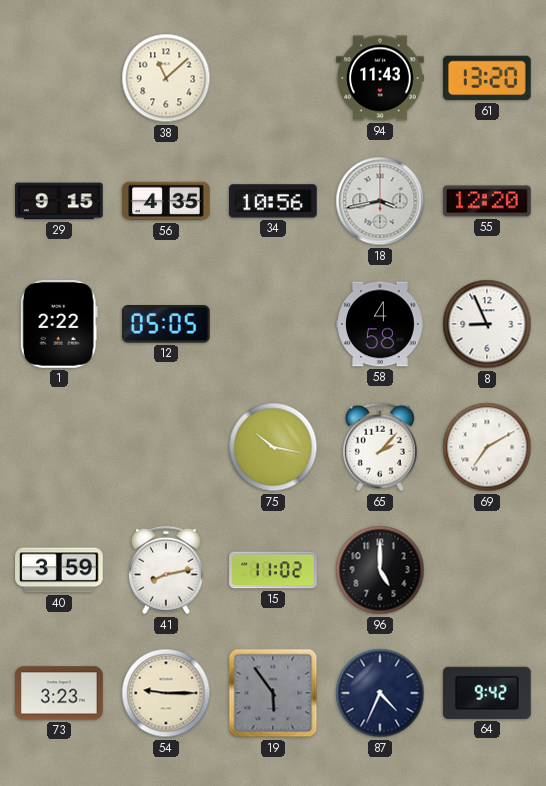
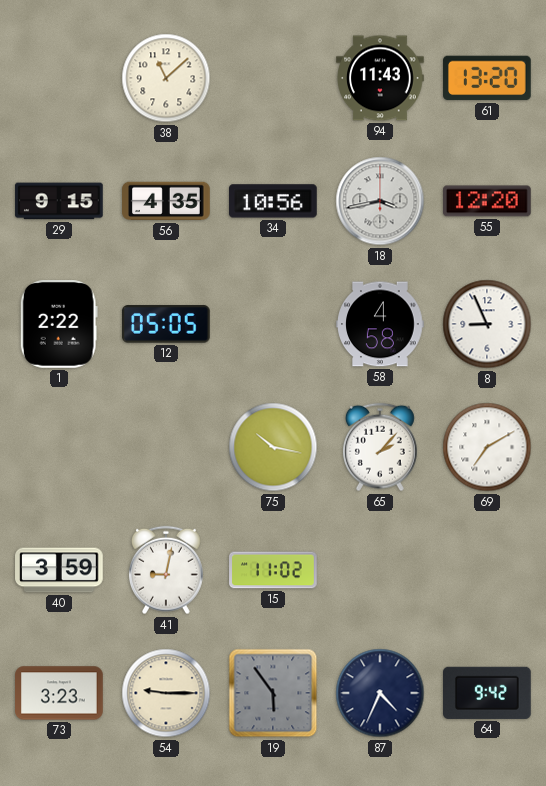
41: 8:13 -> 9:02
96: 5:00 -> none
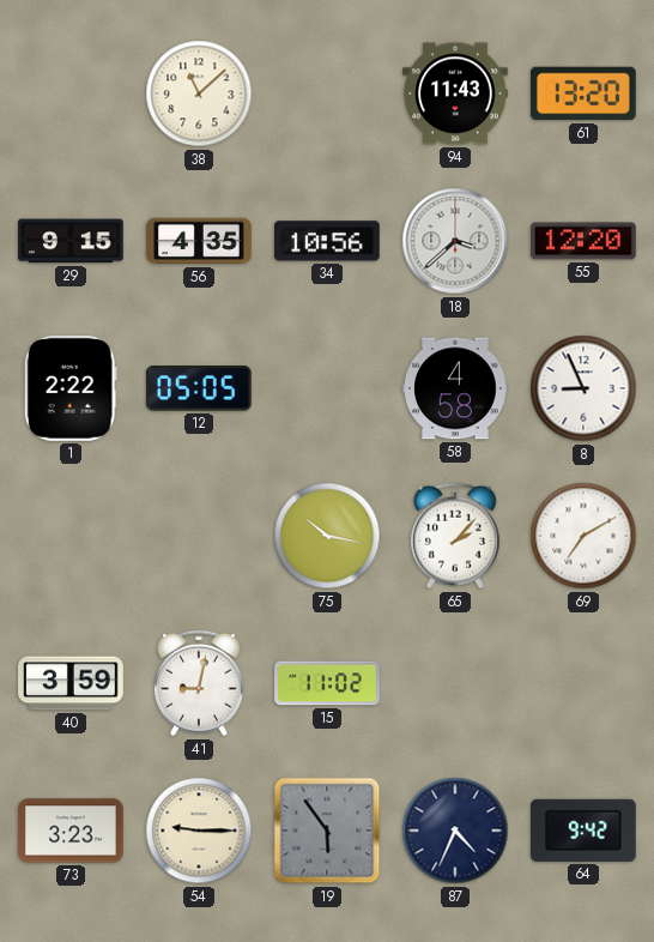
18: 3:43 -> 3:38
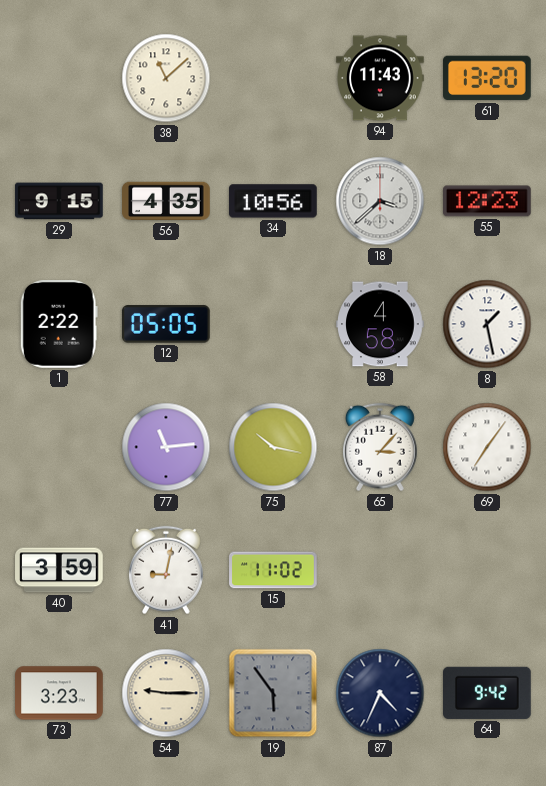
55: 12:20 -> 12:23
8: 8:56 -> 1:28
77: none -> 11:14
65: 2:07 -> 3:07
69: 7:10 -> 7:06
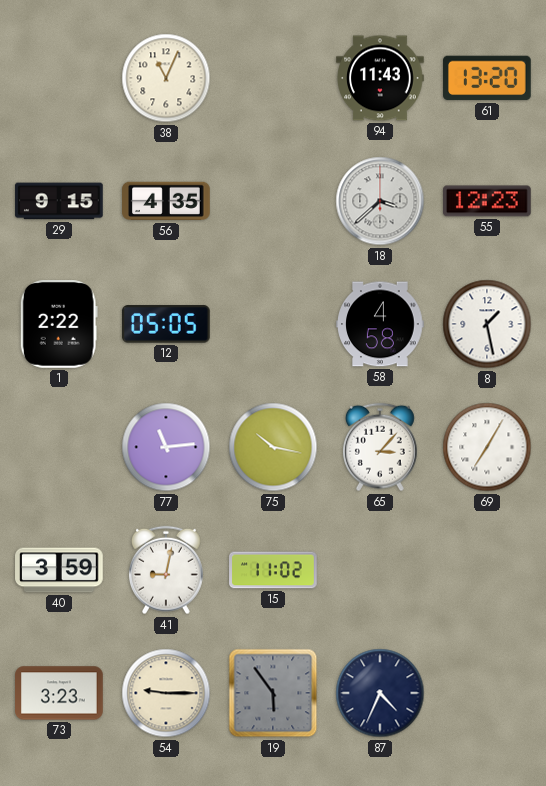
38: 11:08 -> 11:04
34: 10:56 -> none
69: 7:06 -> 7:05
64: 9:42 -> none
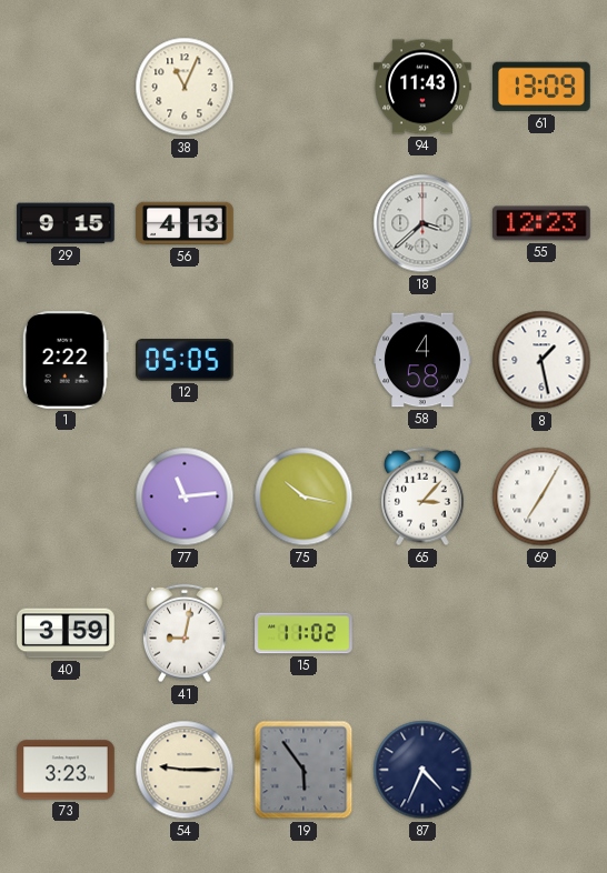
61: 13:20 -> 13:09
56: 4:35 -> 4:13
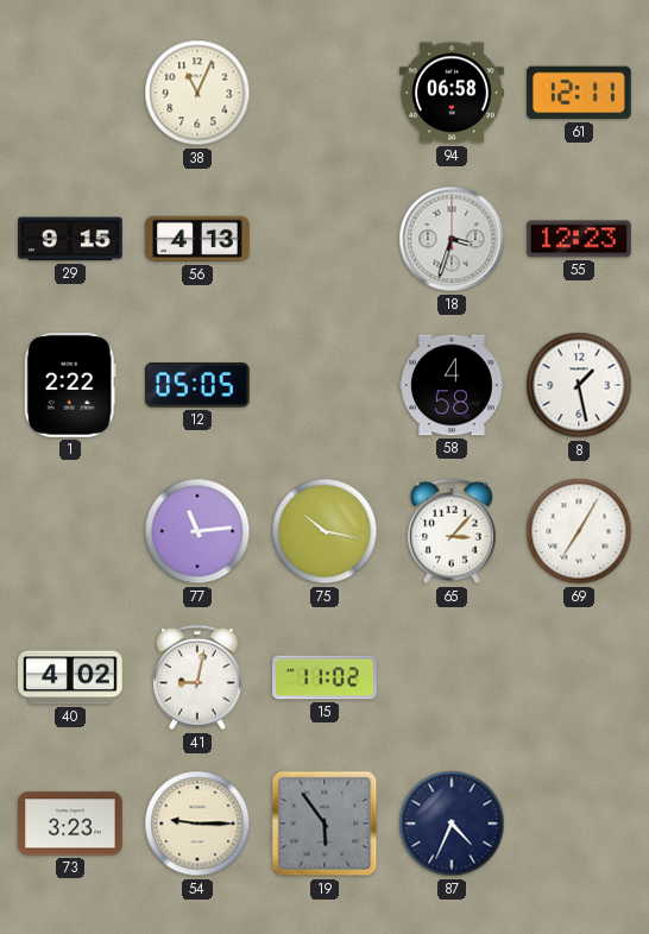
94: 11:43 -> 06:58
61: 13:09 -> 12:11
18: 3:38 -> 3:33
40: 3:59 -> 4:02
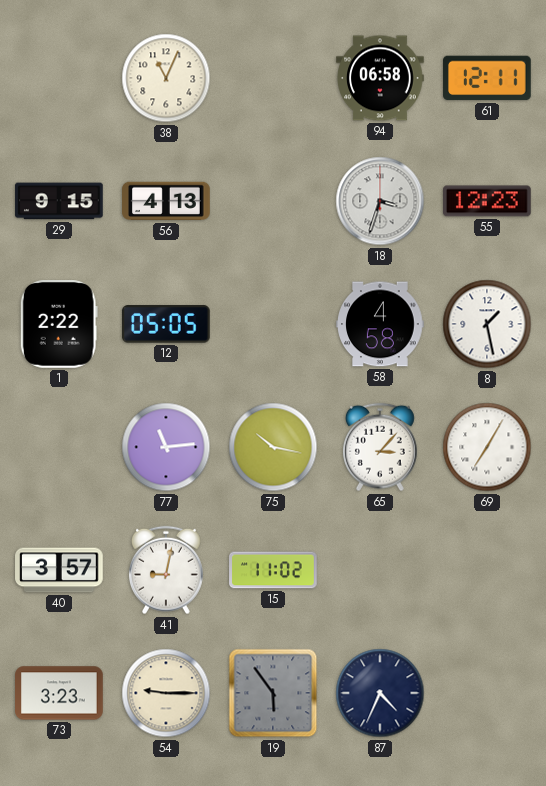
40: 4:02 -> 3:57
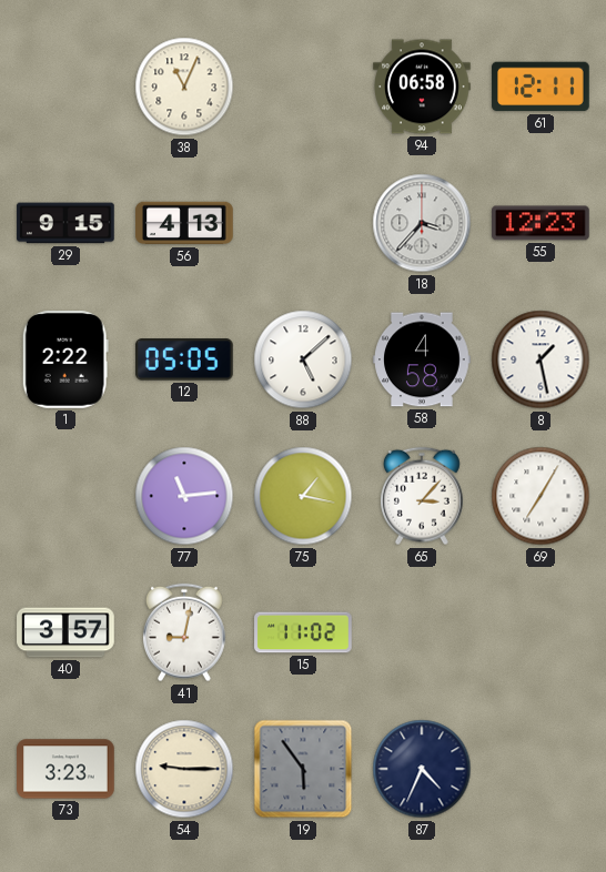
18: 3:33 -> 3:37
88: none -> 5:08
75: 10:17 -> 1:17
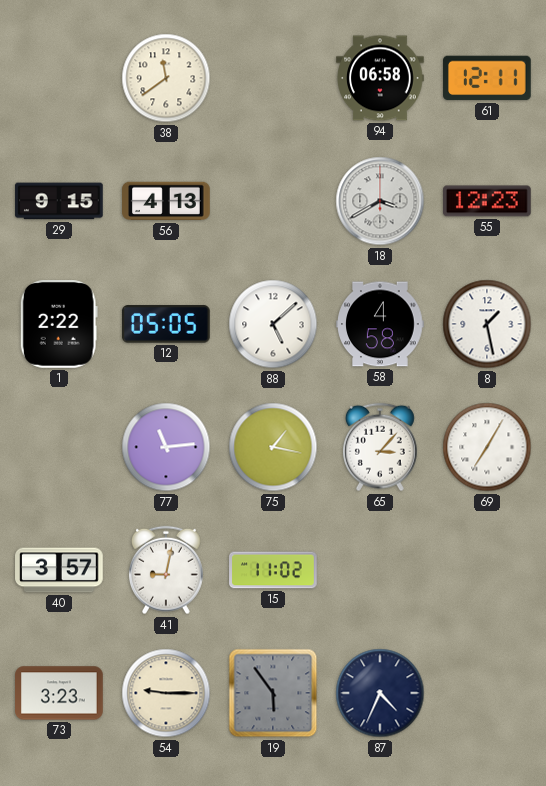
38: 11:04 -> 11:39
18: 3:37 -> 3:40
